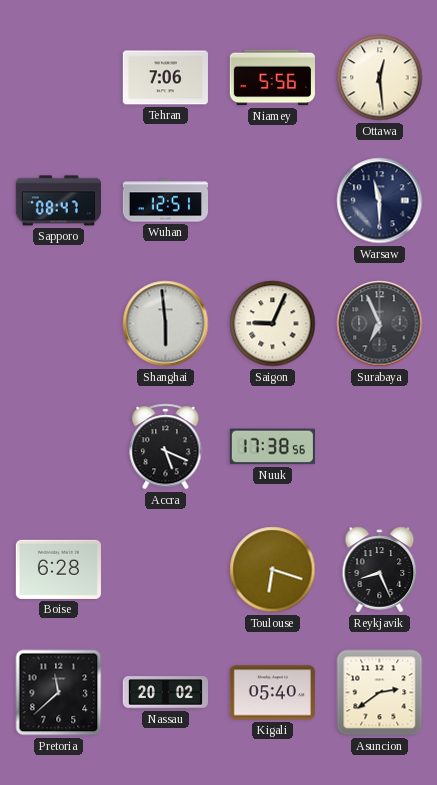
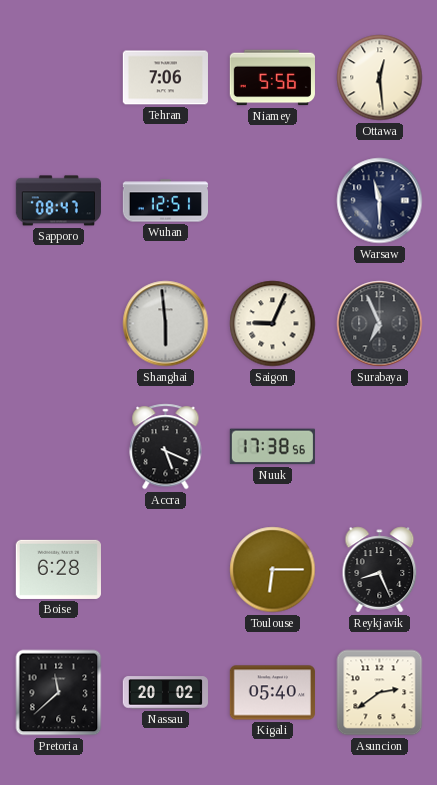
Toulouse: 6:18 -> 6:15
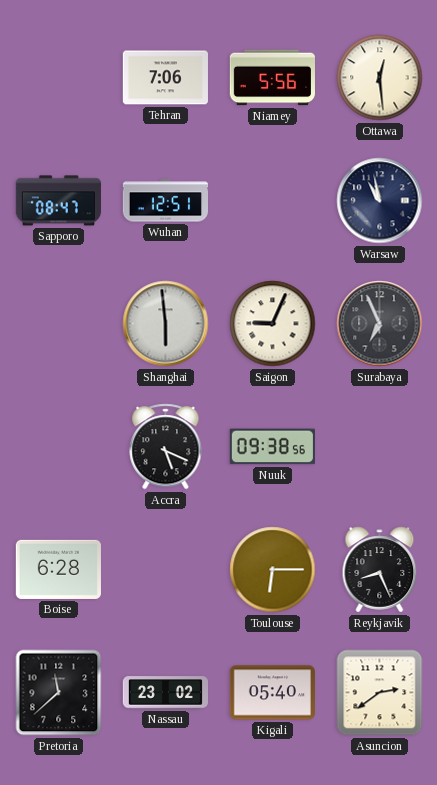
Warsaw: 11:30 -> 10:58
Nuuk: 17:38 -> 09:38
Nassau: 20:02 -> 23:02
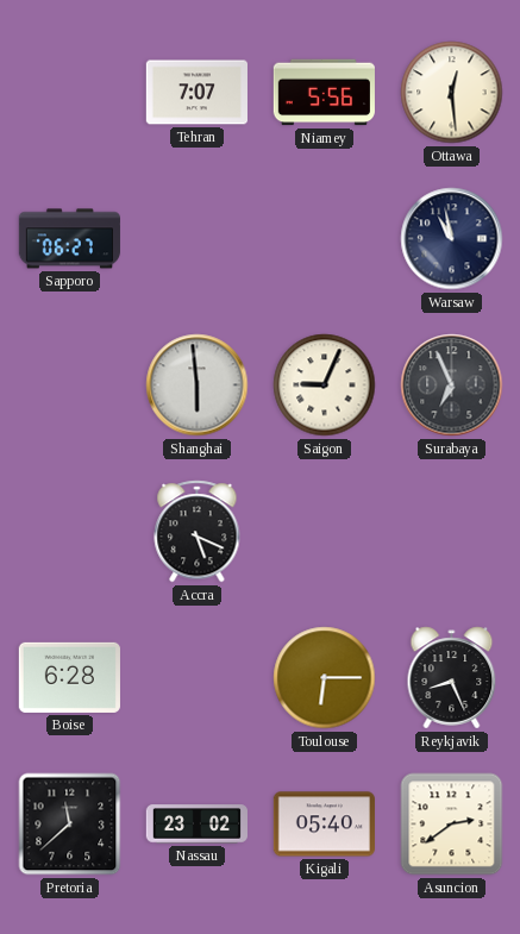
Tehran: 7:06 -> 7:07
Sapporo: 08:47 -> 06:27
Wuhan: 12:51 -> none
Nuuk: 09:38 -> none
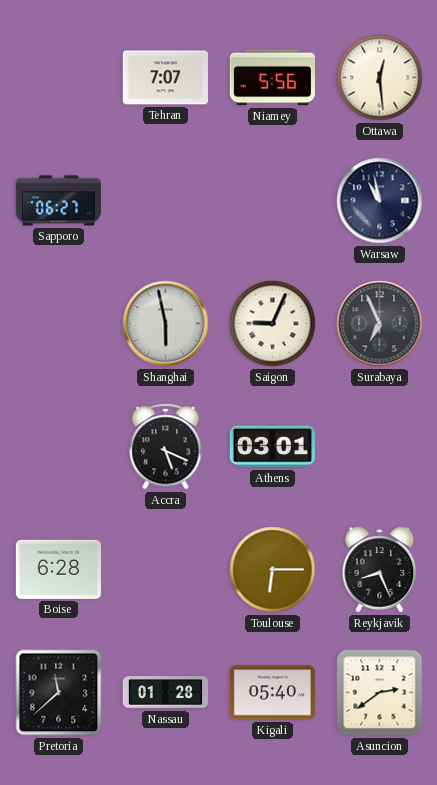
Shanghai: 5:59 -> 5:58
Athens: none -> 03:01
Nassau: 23:02 -> 01:28
